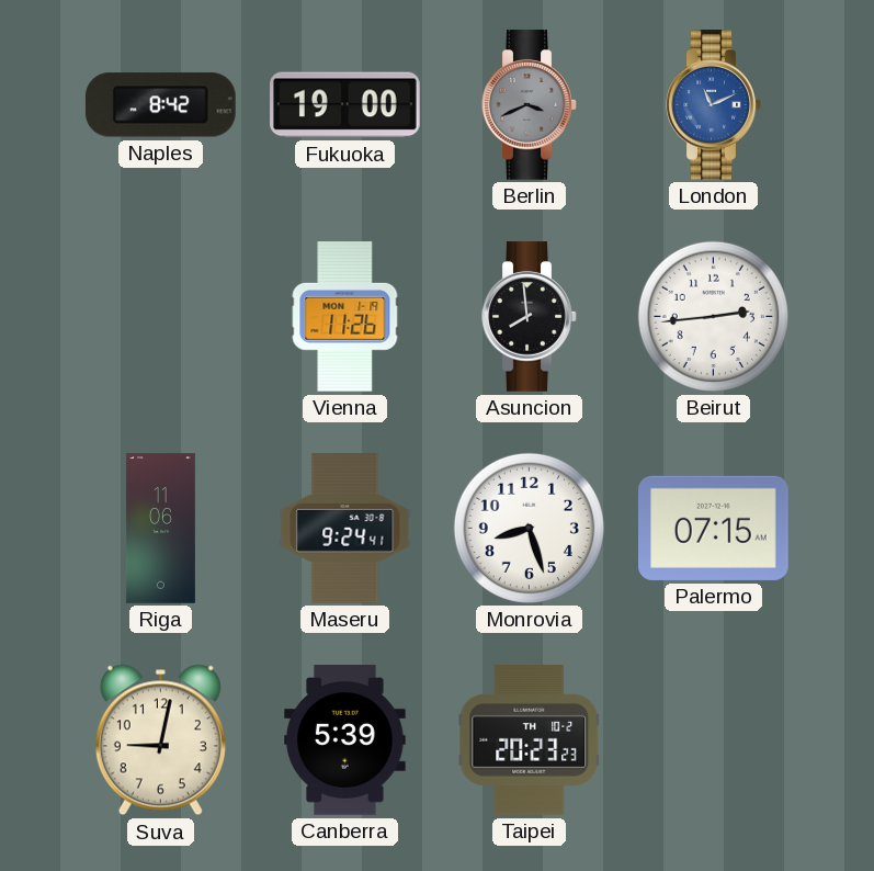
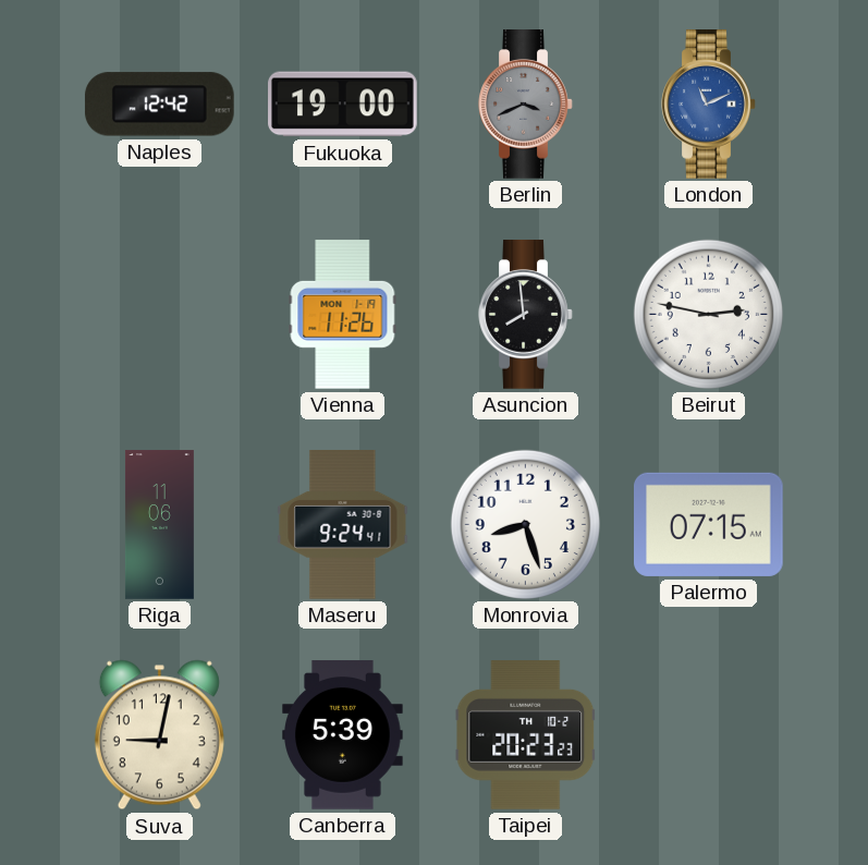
Naples: 8:42 -> 12:42
Beirut: 2:44 -> 2:47
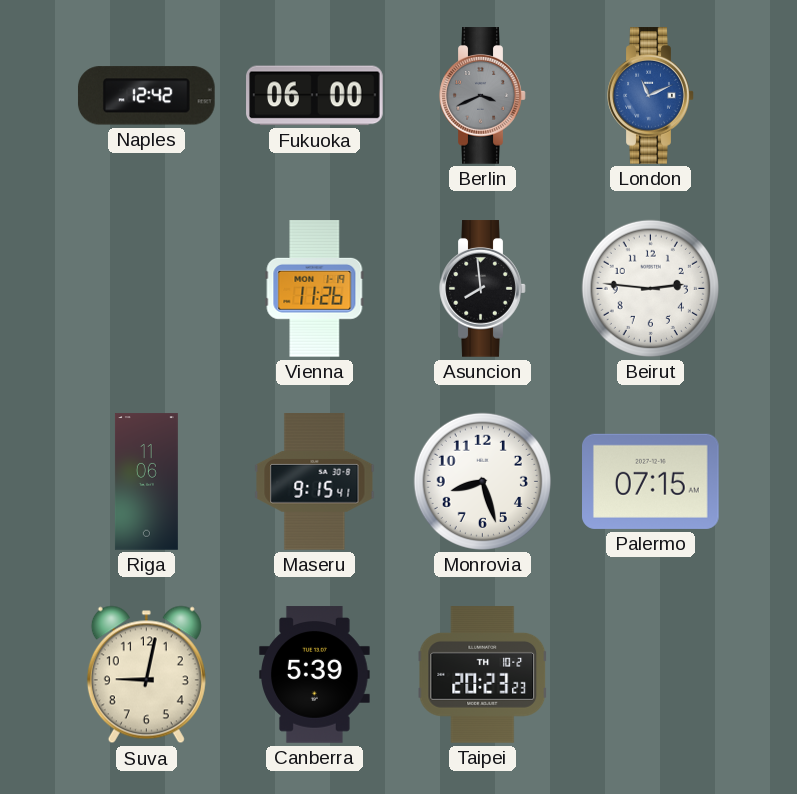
Fukuoka: 19:00 -> 06:00
Beirut: 2:47 -> 2:46
Maseru: 9:24 -> 9:15
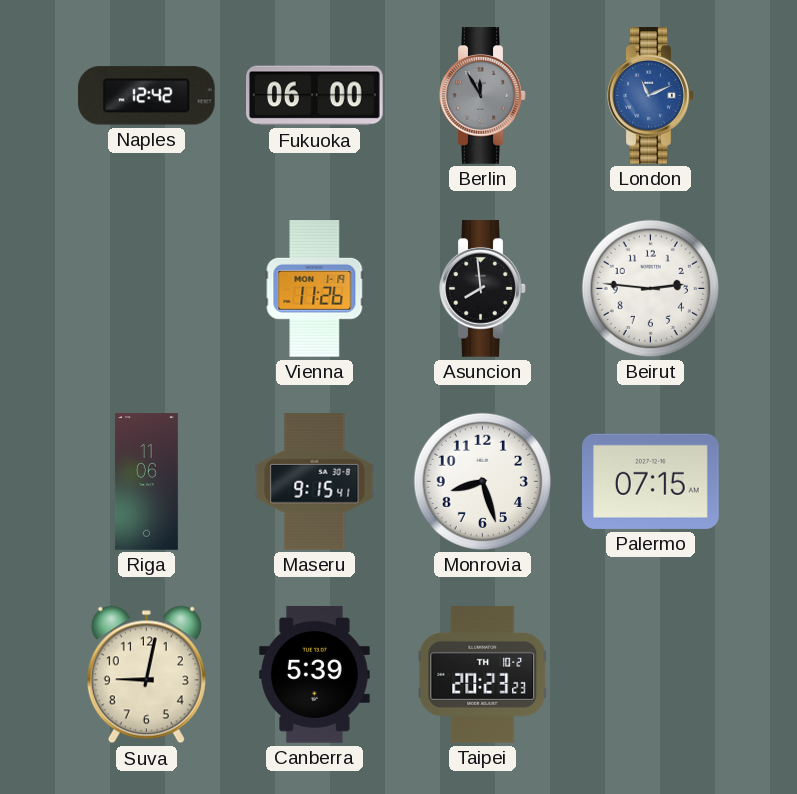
Berlin: 3:41 -> 11:55
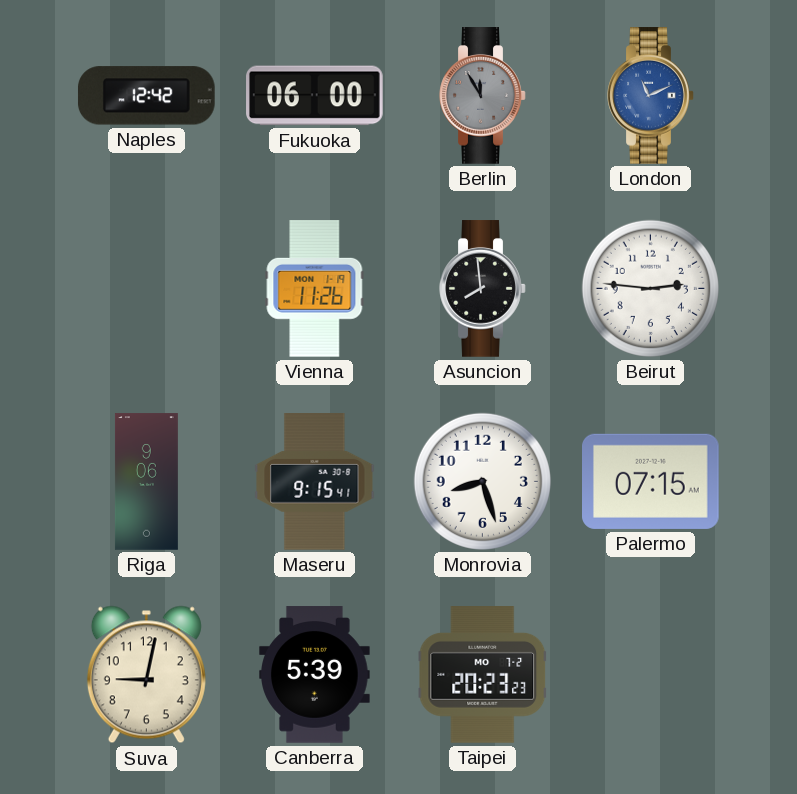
Riga: 11:06 -> 9:06
Taipei date: TH 10-2 -> MO 7-2
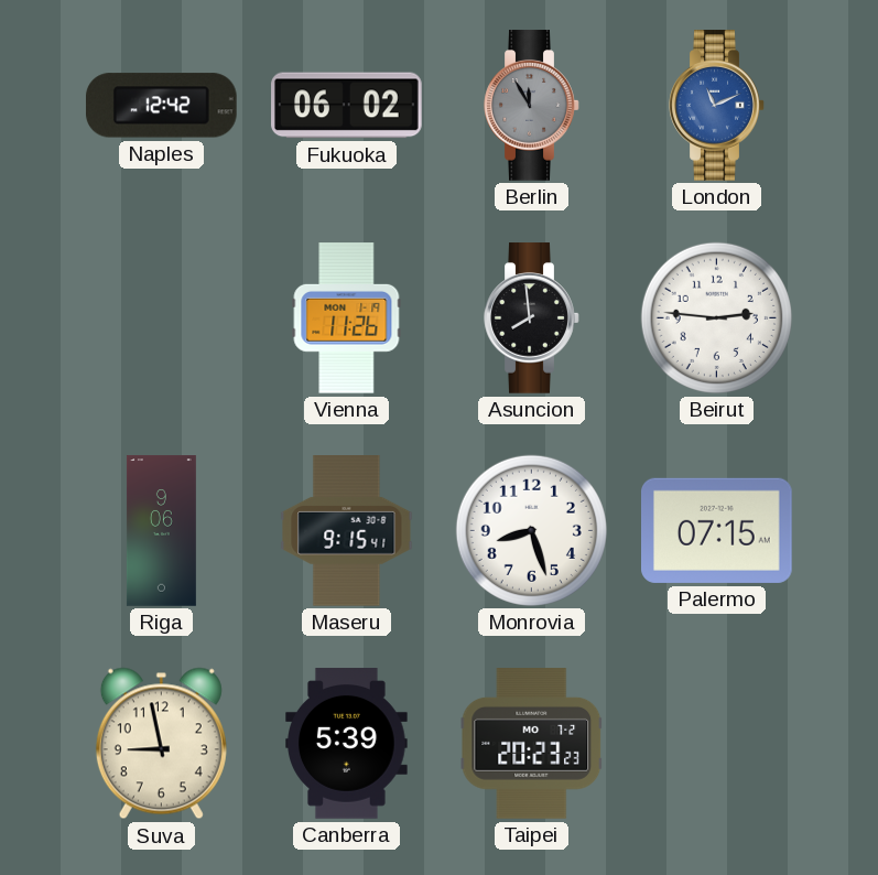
Fukuoka: 06:00 -> 06:02
Suva: 9:02 -> 8:58
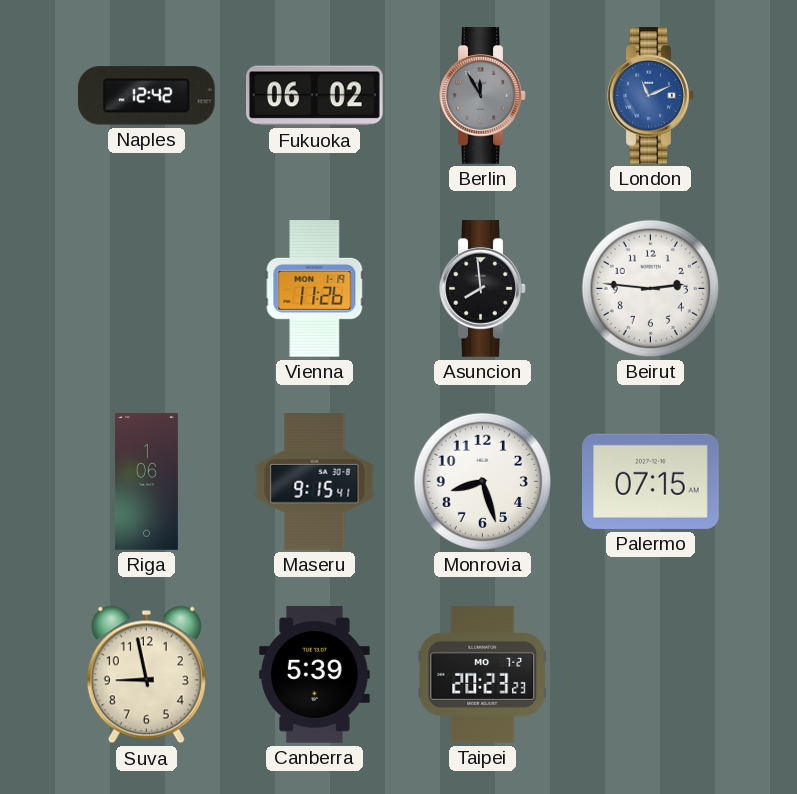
Riga: 9:06 -> 1:06
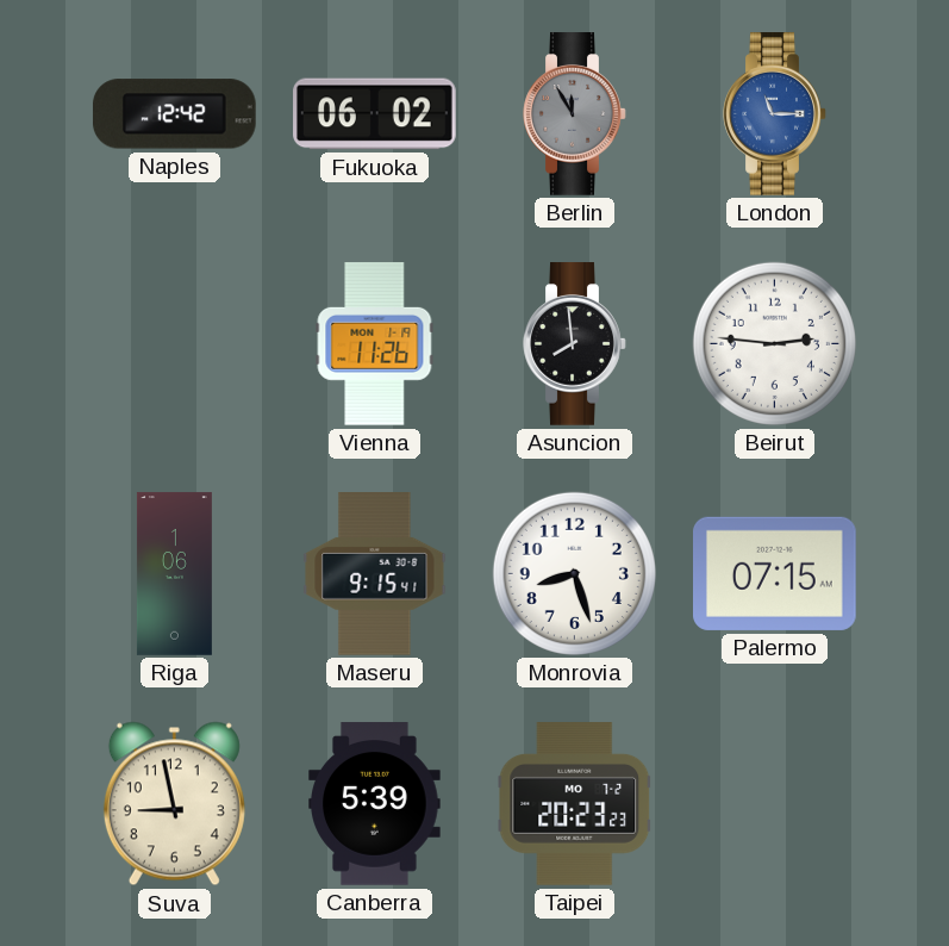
London: 11:11 -> 11:15
